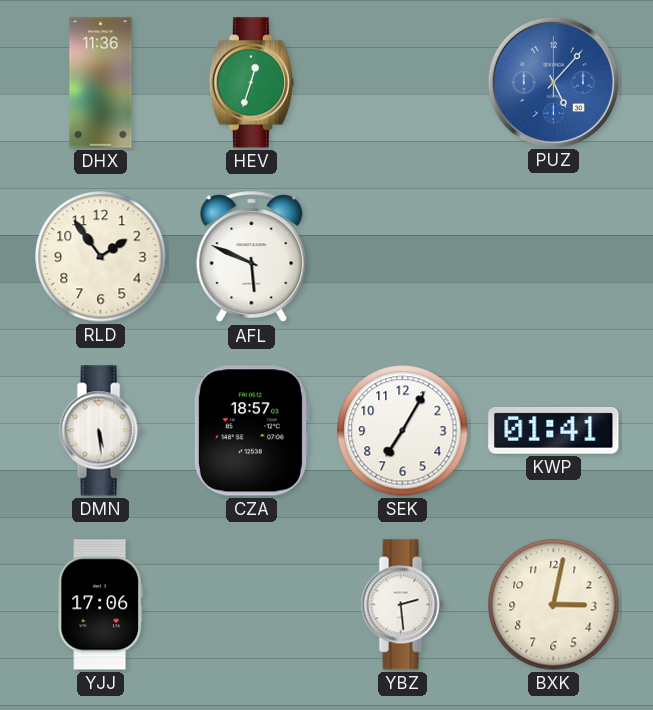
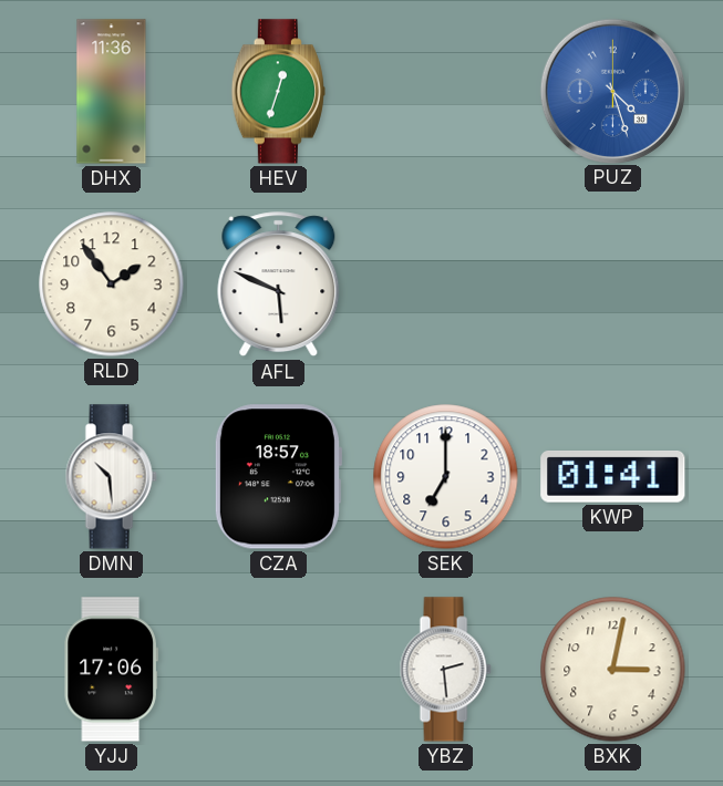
PUZ: 5:07 -> 4:27
DMN: 5:29 -> 10:29
SEK: 7:05 -> 7:00
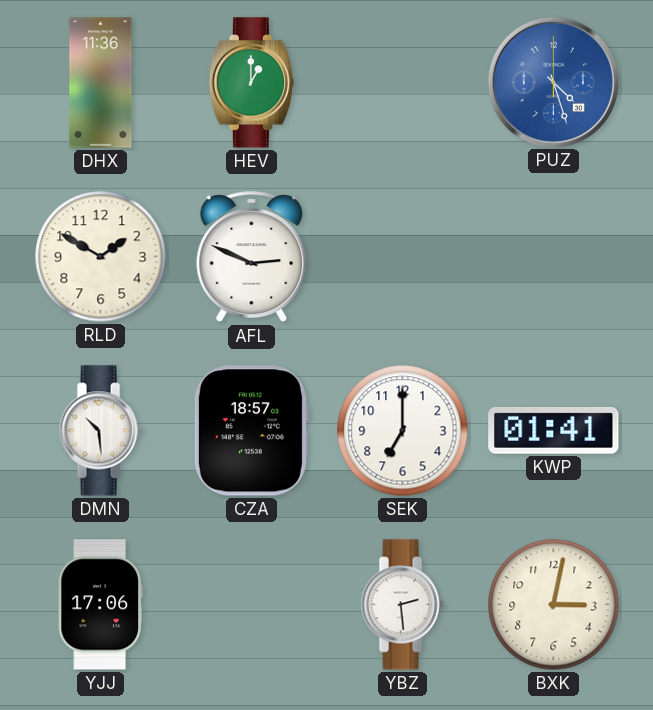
HEV: 12:33 -> 1:00
RLD: 1:54 -> 1:50
AFL: 5:49 -> 2:49
